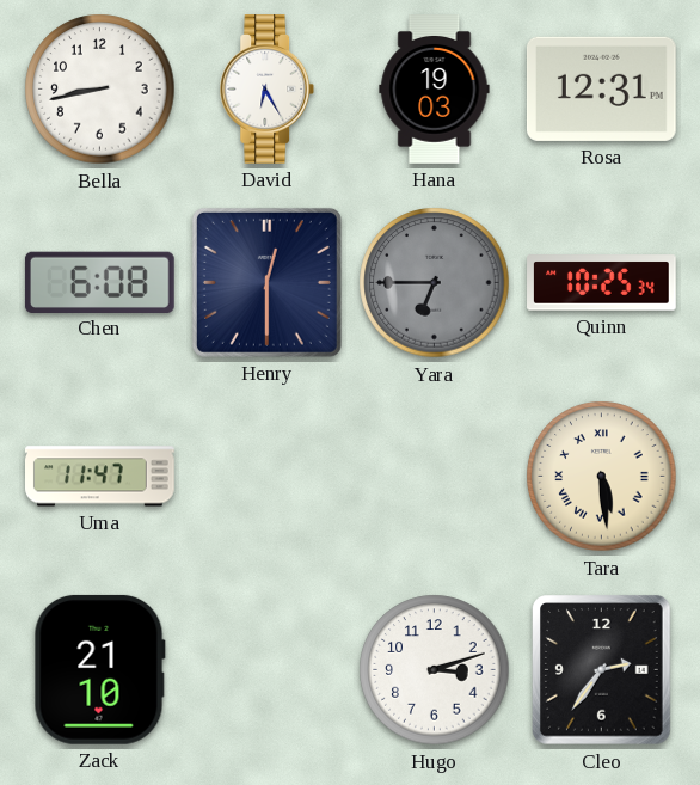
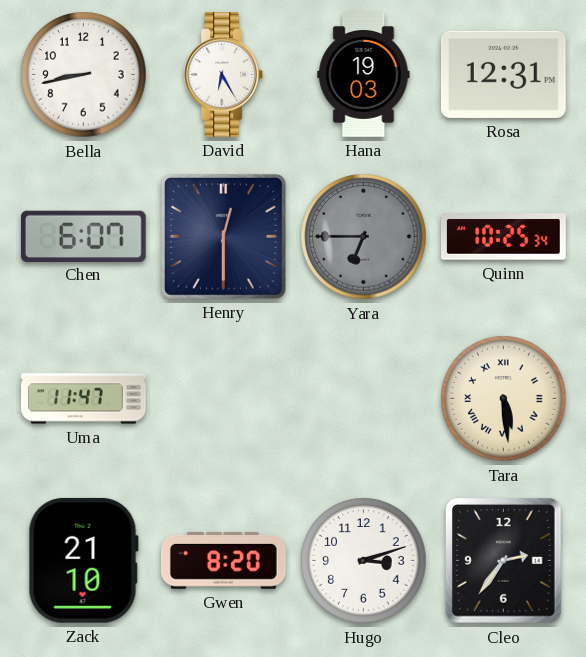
Chen: 6:08 -> 6:07
Gwen: none -> 8:20
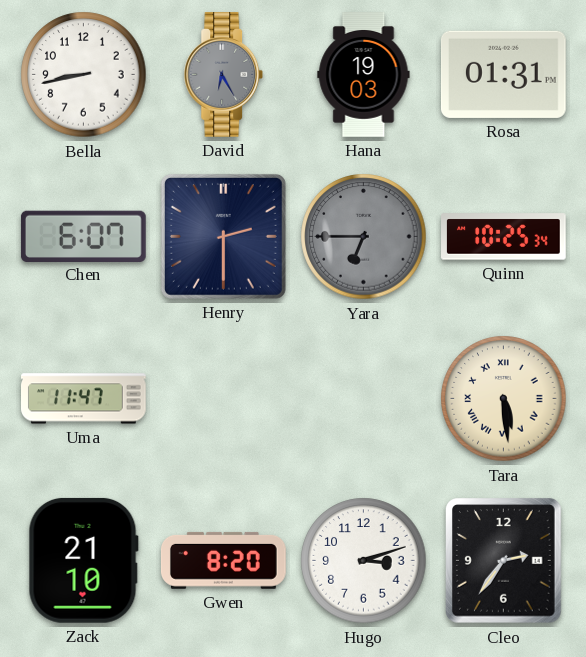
David dial: white -> grey
Rosa: 12:31 -> 01:31
Henry: 12:30 -> 2:30
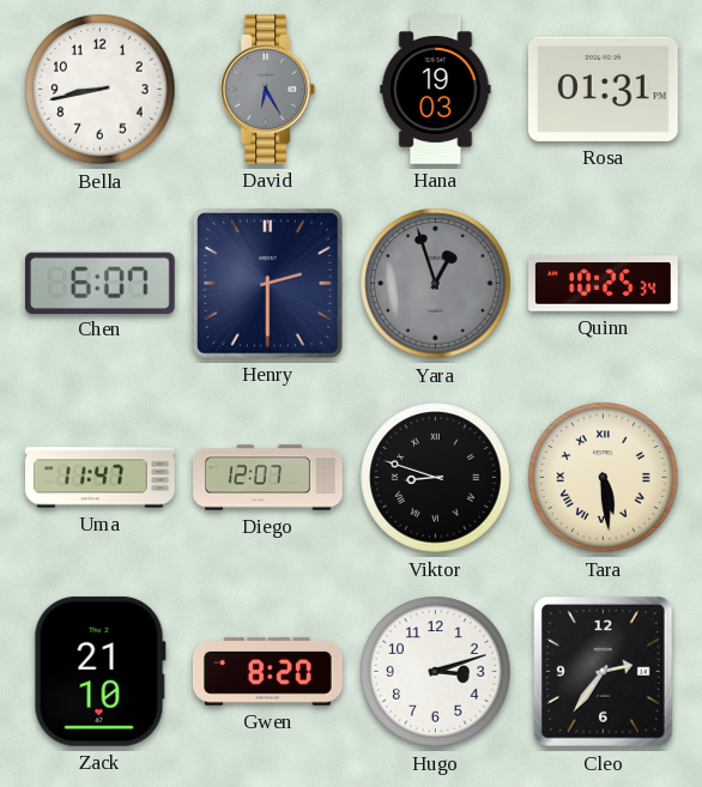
Yara: 6:45 -> 12:57
Diego: none -> 12:07
Viktor: none -> 8:48
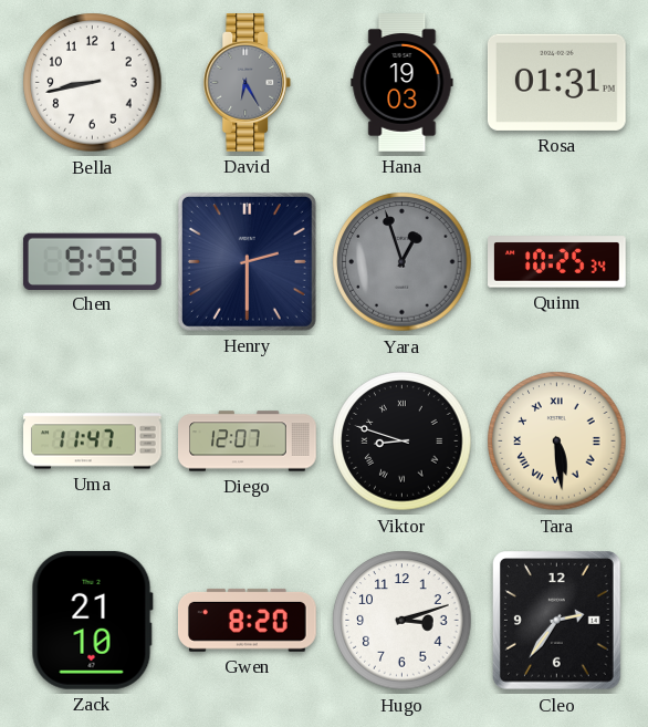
Chen: 6:07 -> 9:59
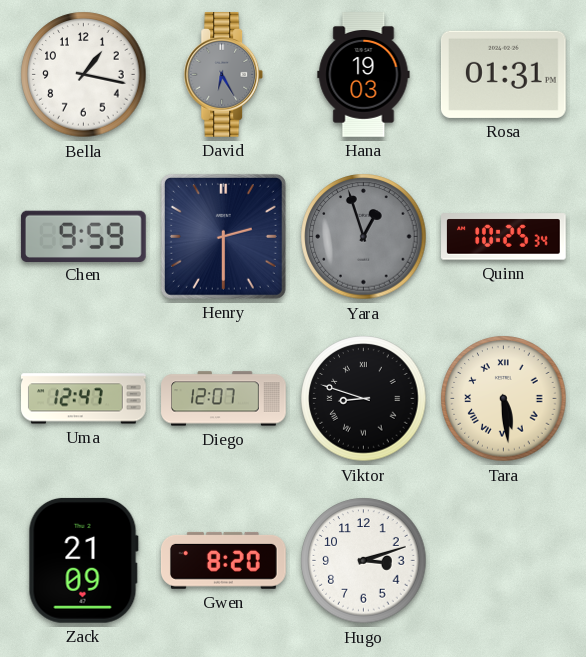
Bella: 8:43 -> 1:17
Uma: 11:47 -> 12:47
Zack: 21:10 -> 21:09
Cleo: 2:36 -> none
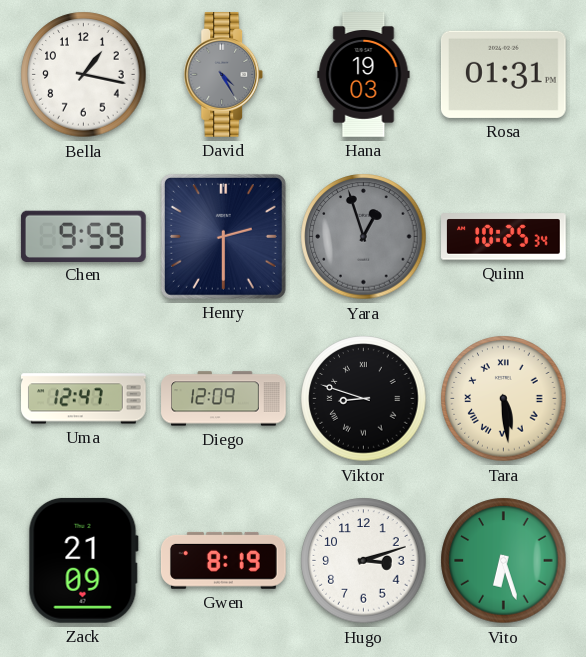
David: 6:25 -> 4:25
Diego: 12:07 -> 12:09
Gwen: 8:20 -> 8:19
Vito: none -> 6:27
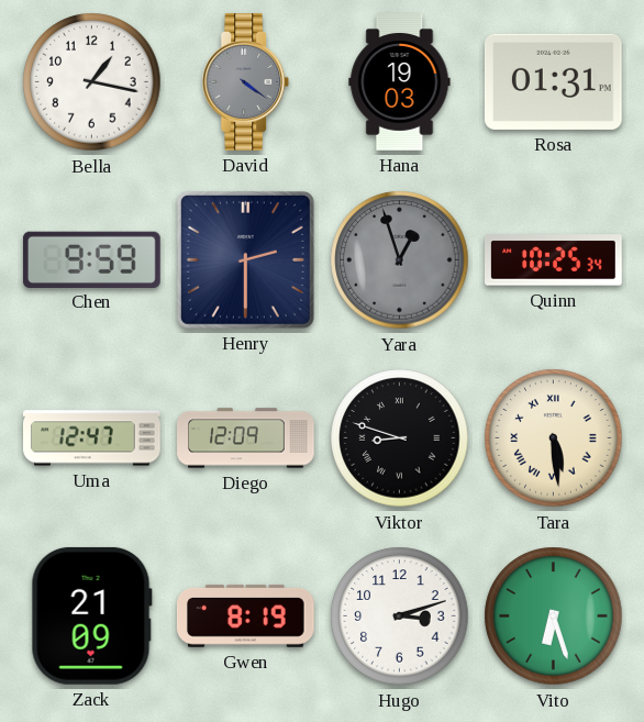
David: 4:25 -> 4:21
